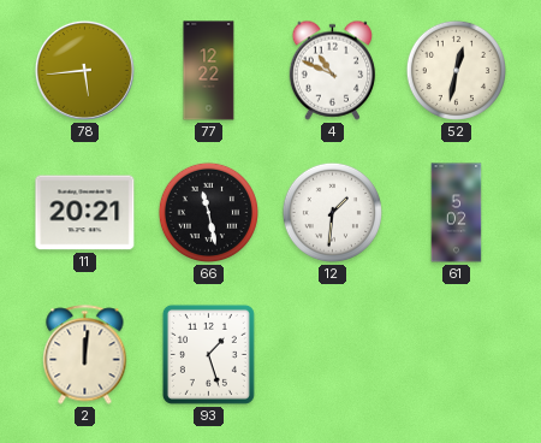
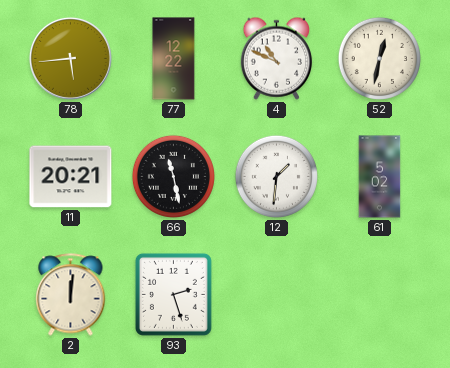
93: 1:27 -> 2:27
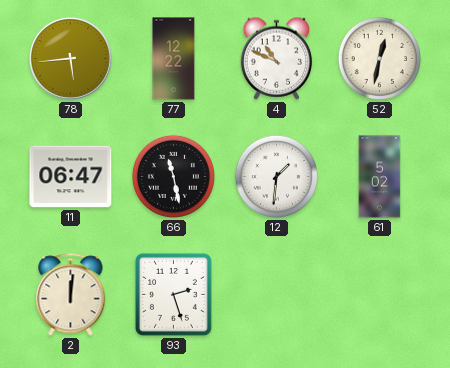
11: 20:21 -> 06:47
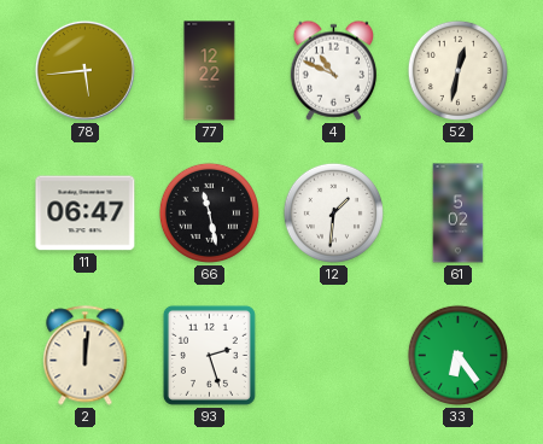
33: none -> 6:24
